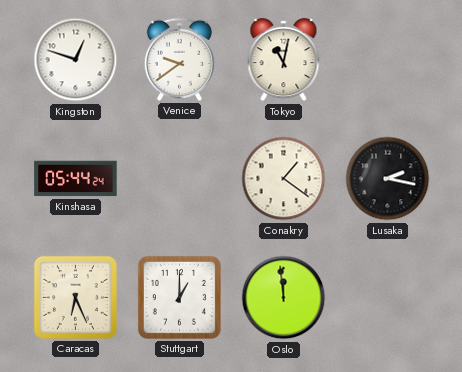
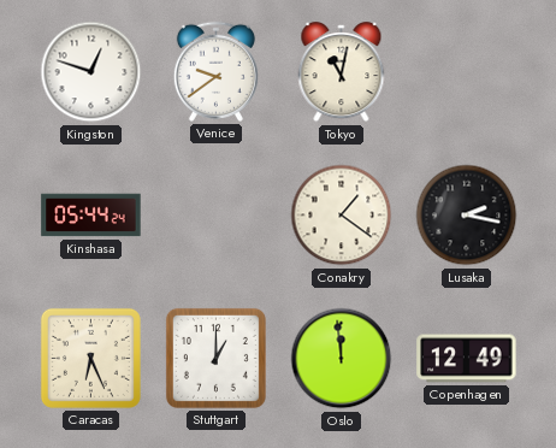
Copenhagen: none -> 12:49
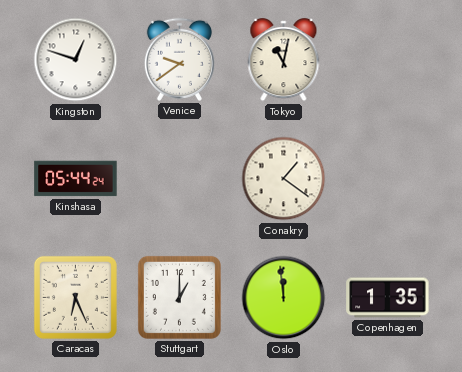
Lusaka: 2:17 -> none
Copenhagen: 12:49 -> 1:35
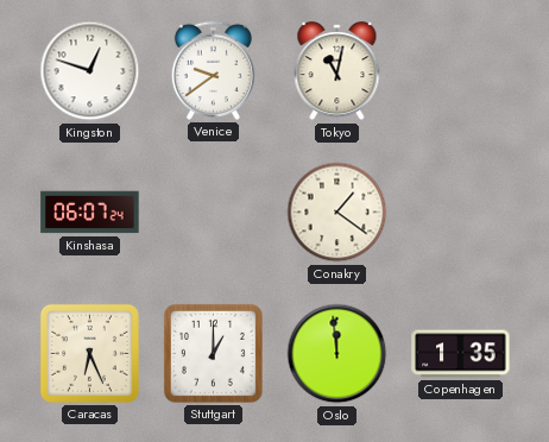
Kinshasa: 05:44 -> 06:07
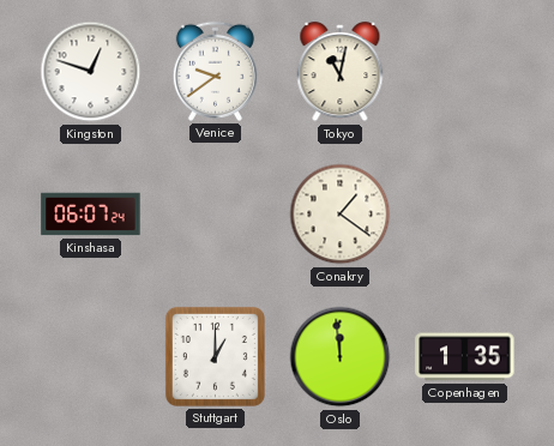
Caracas: 6:26 -> none
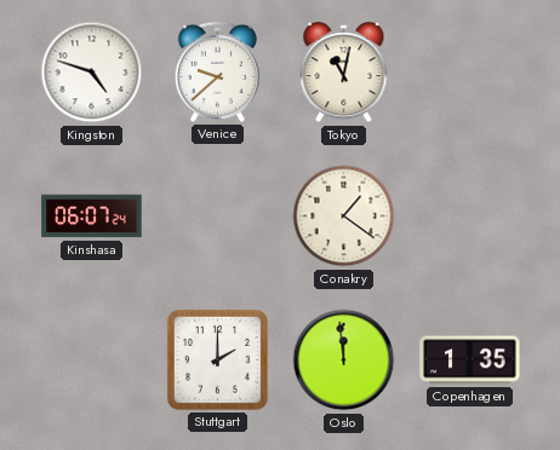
Kingston: 12:48 -> 4:48
Venice: 9:39 -> 9:38
Stuttgart: 1:00 -> 2:00
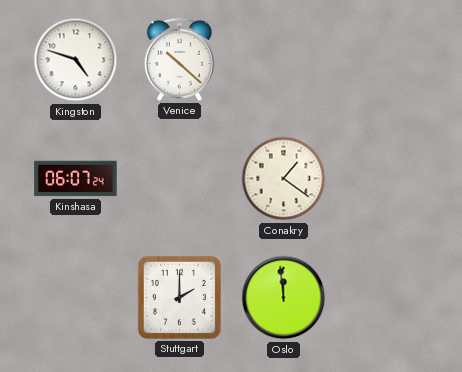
Venice: 9:38 -> 10:22
Tokyo: 11:02 -> none
Copenhagen: 1:35 -> none
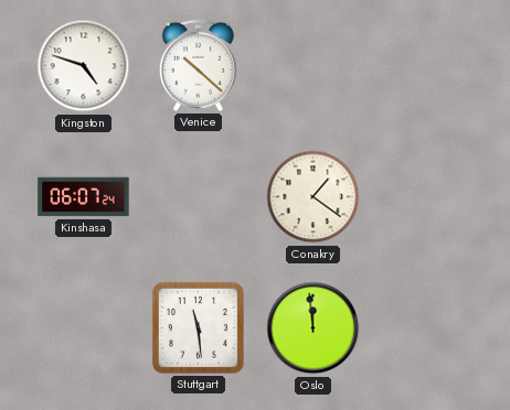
Stuttgart: 2:00 -> 11:29
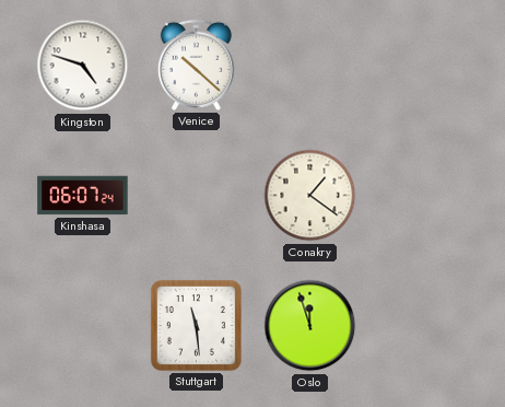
Oslo: 11:59 -> 11:57
